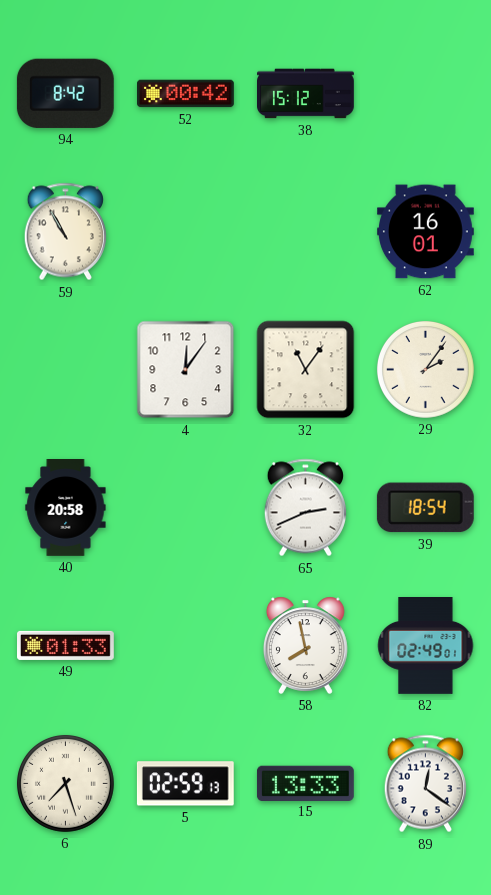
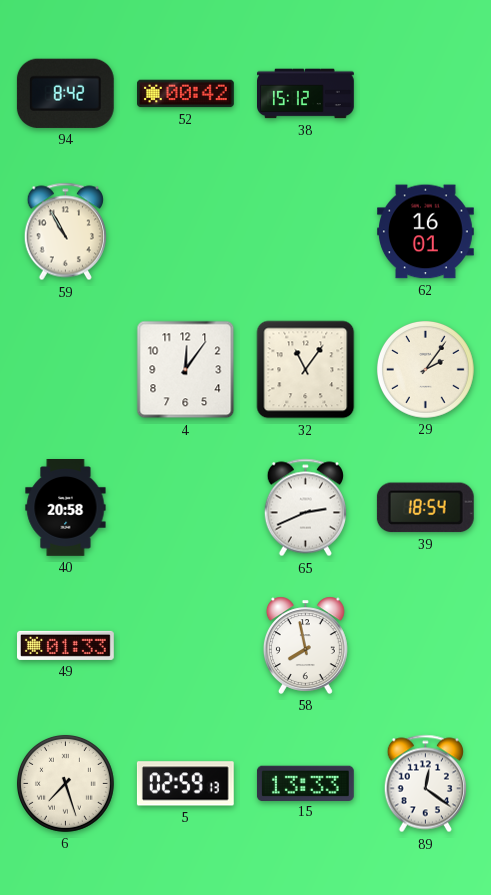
82: 02:49 -> none
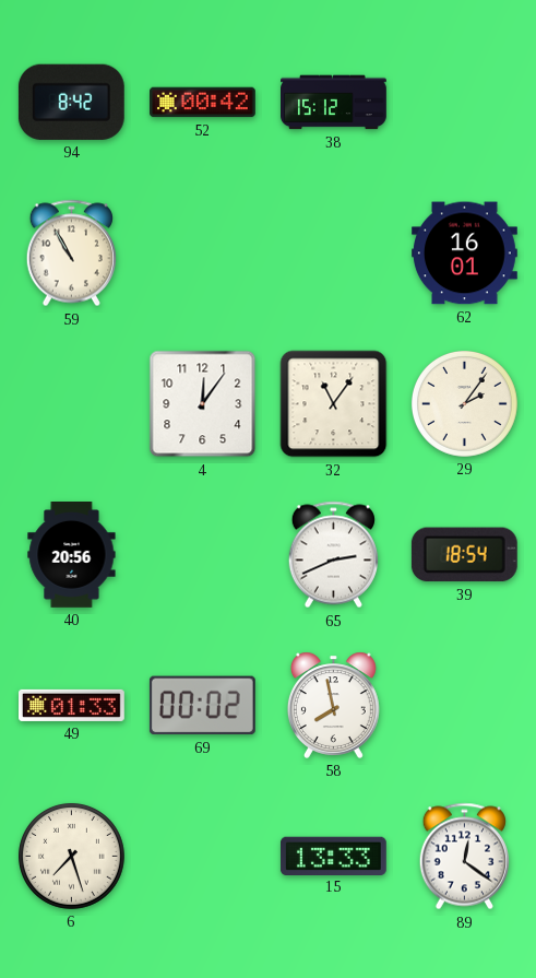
40: 20:58 -> 20:56
69: none -> 00:02
5: 02:59 -> none
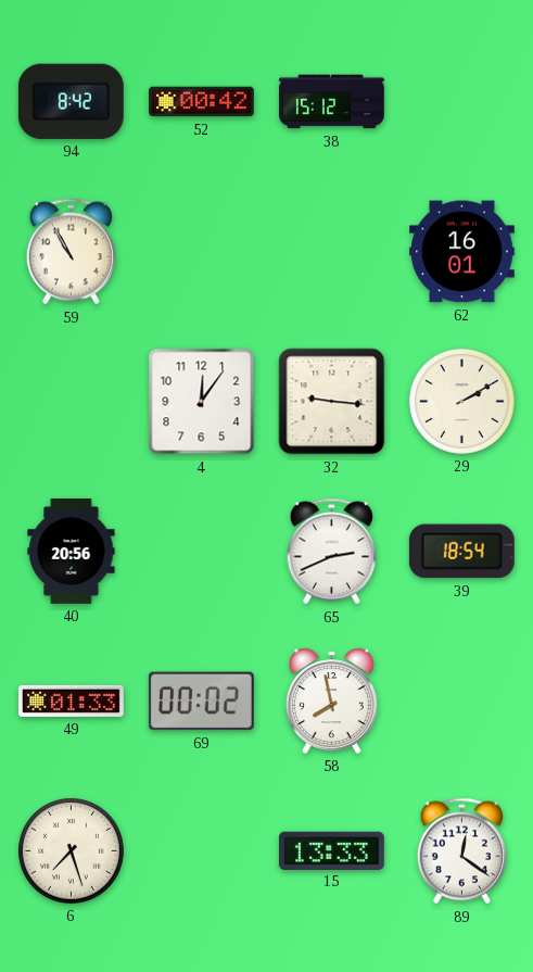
32: 11:06 -> 9:16
29: 2:06 -> 2:10
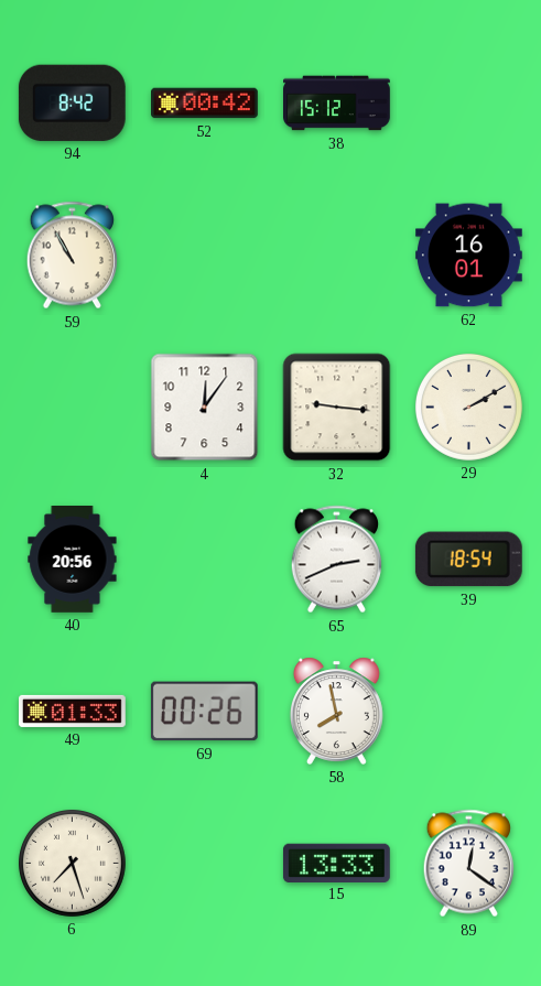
69: 00:02 -> 00:26
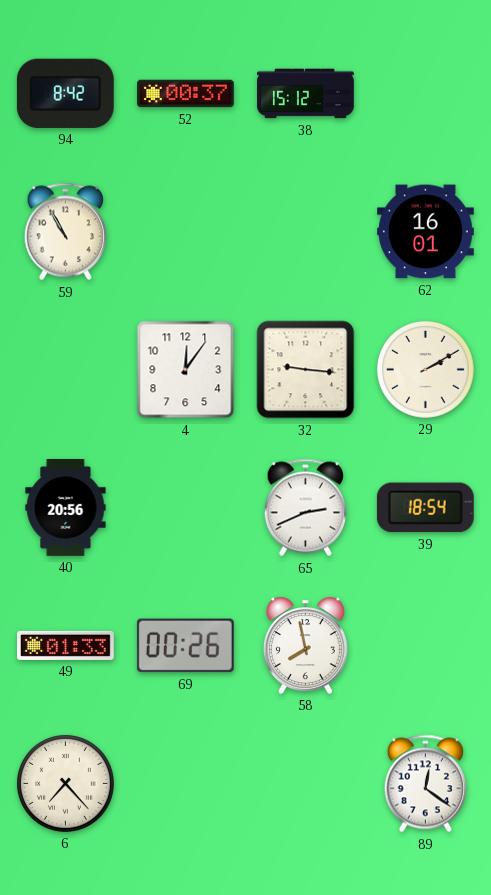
52: 00:42 -> 00:37
6: 7:27 -> 7:23
15: 13:33 -> none
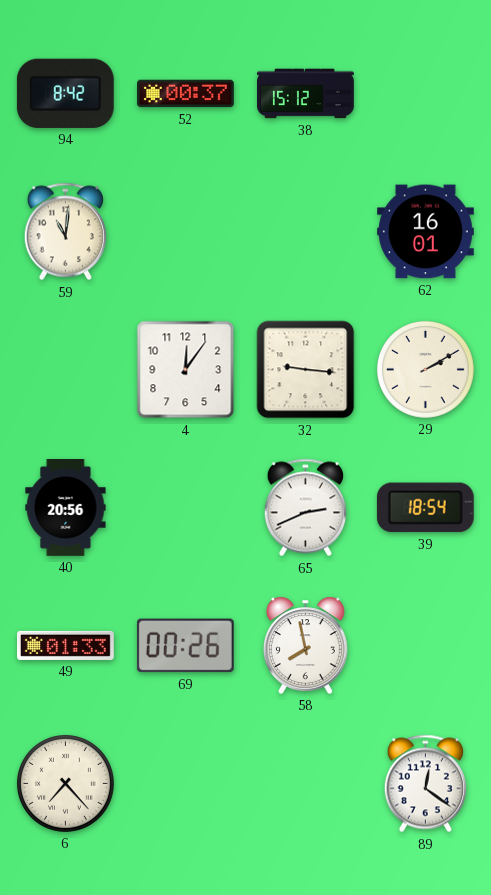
59: 10:55 -> 11:01
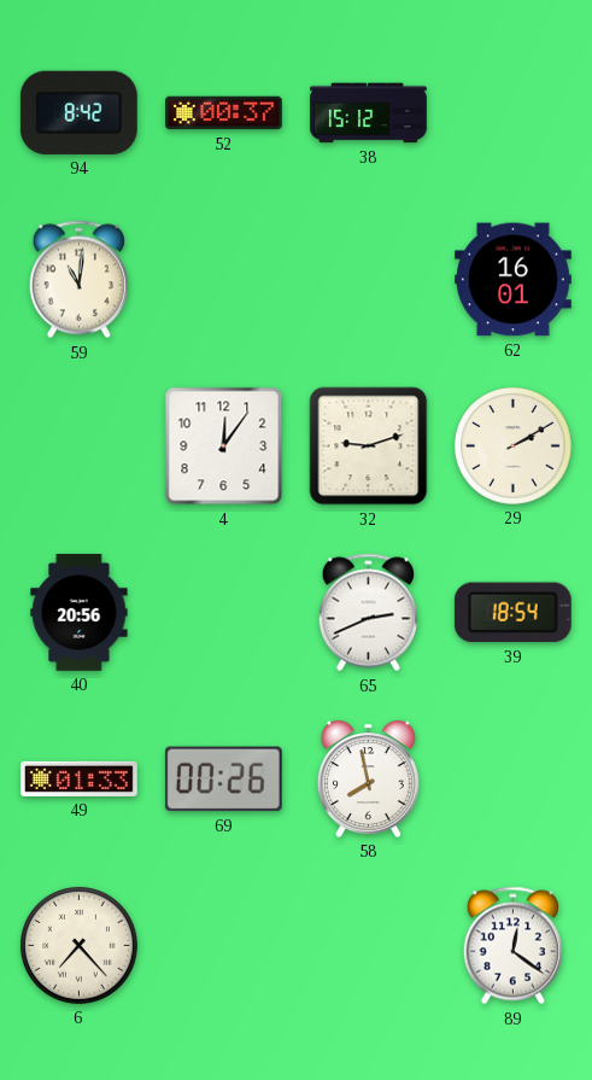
32: 9:16 -> 9:12
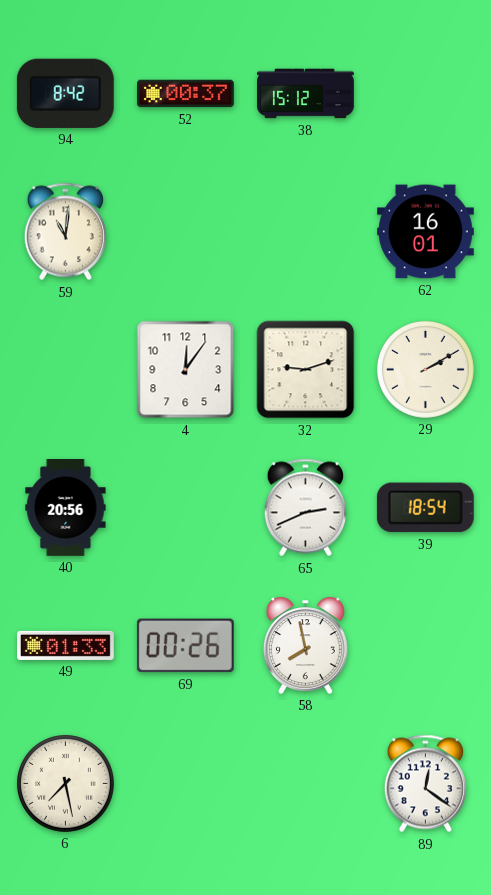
6: 7:23 -> 7:28
